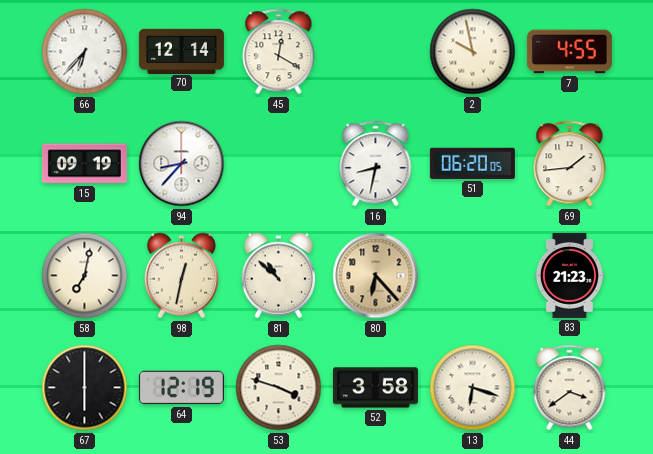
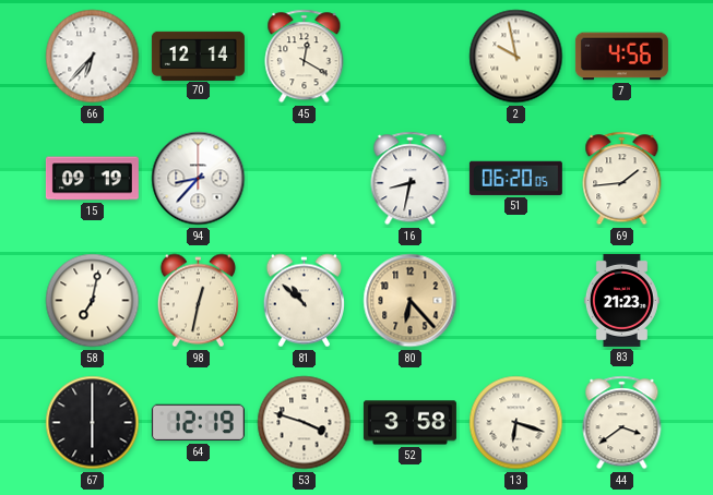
7: 4:55 -> 4:56
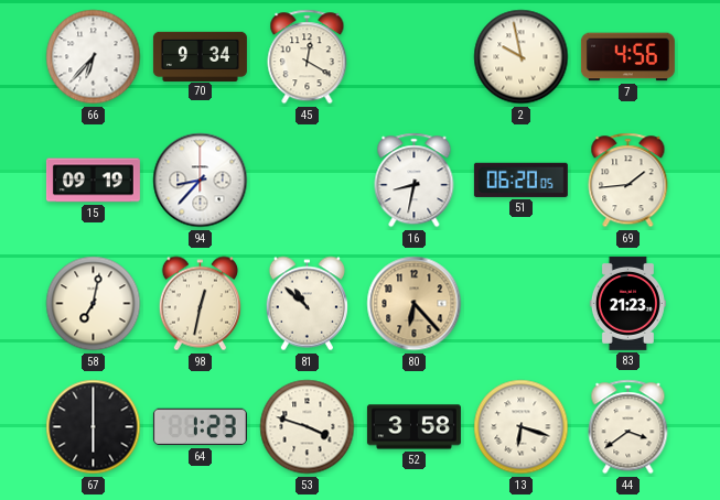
70: 12:14 -> 9:34
64: 12:19 -> 1:23
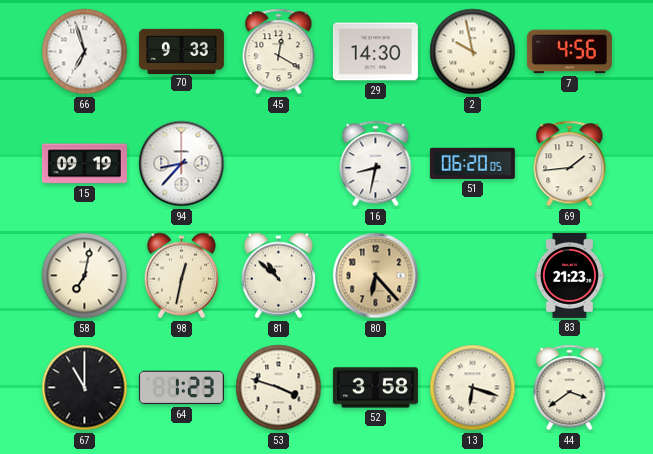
66: 6:37 -> 6:57
70: 9:34 -> 9:33
29: none -> 14:30
67: 6:00 -> 11:00
